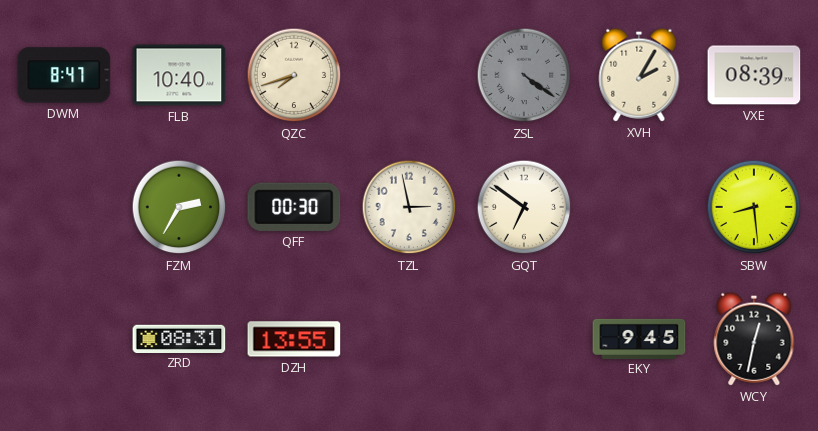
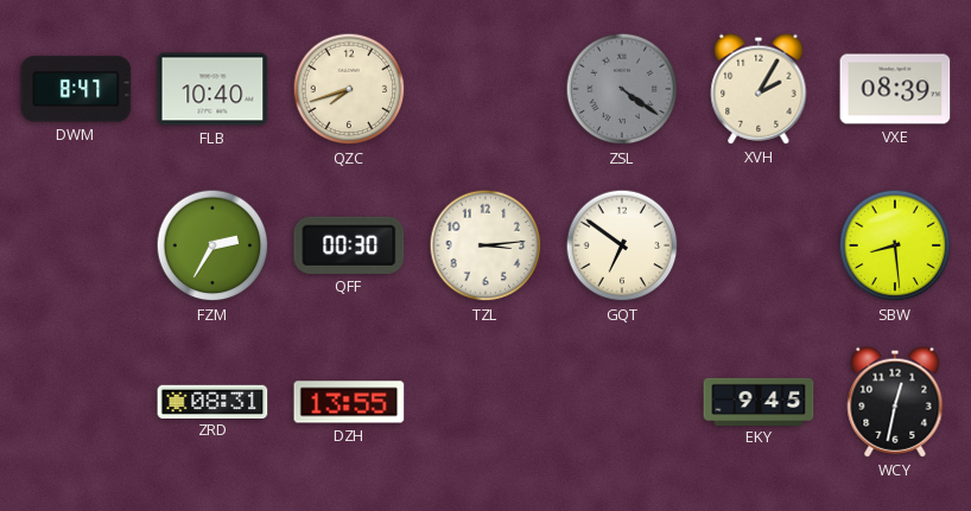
TZL: 2:58 -> 3:14
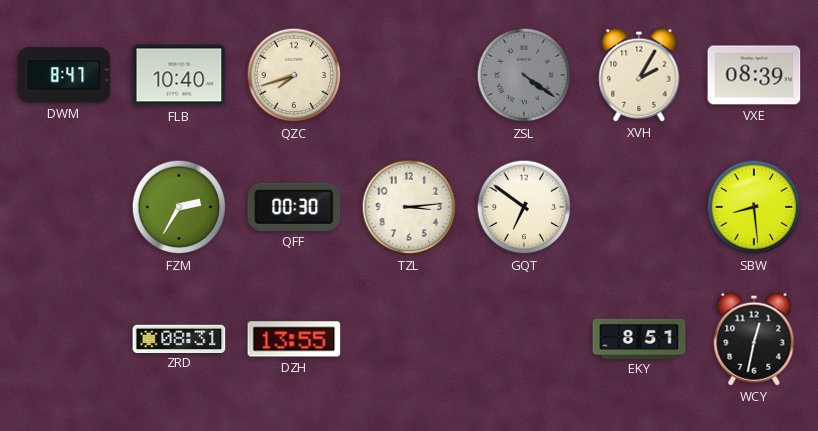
EKY: 9:45 -> 8:51
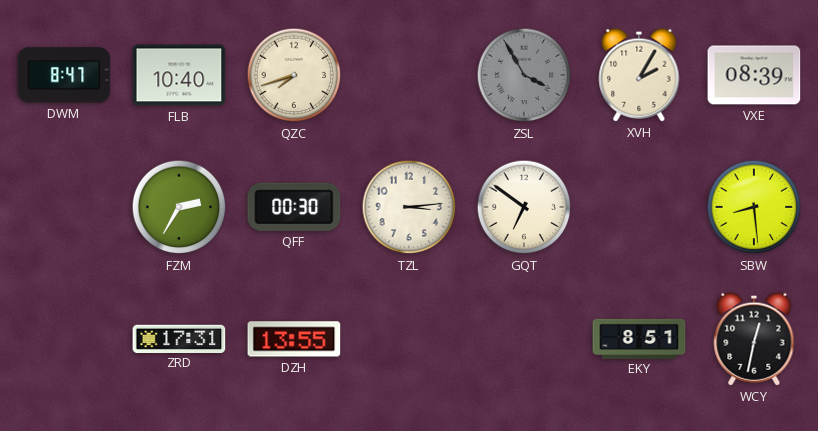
ZSL: 4:21 -> 3:55
ZRD: 08:31 -> 17:31
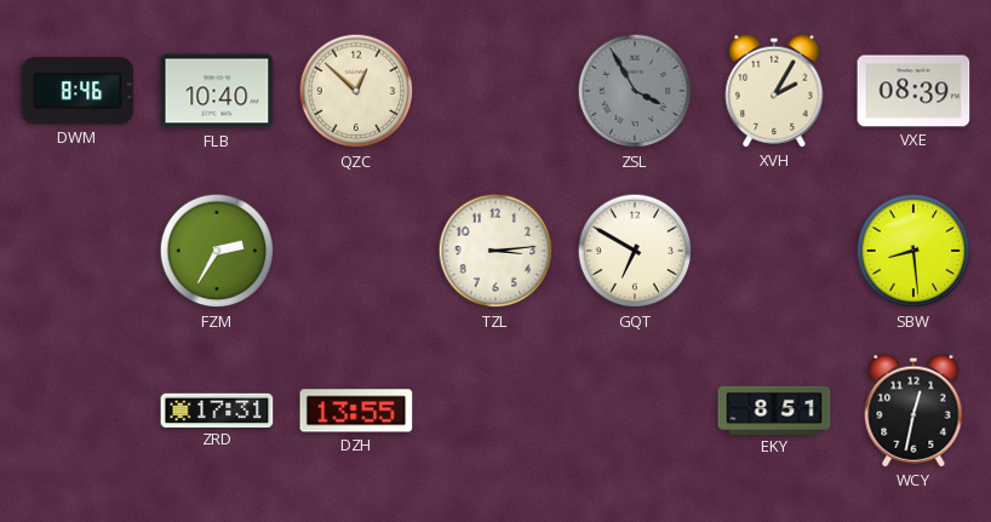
DWM: 8:47 -> 8:46
QZC: 7:42 -> 12:52
QFF: 00:30 -> none
GQT: 6:51 -> 6:50
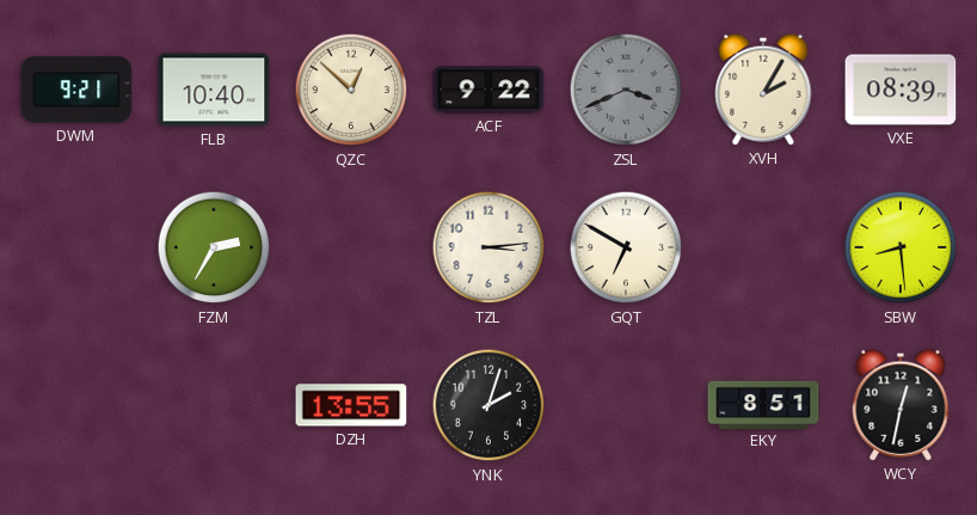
DWM: 8:46 -> 9:21
ACF: none -> 9:22
ZSL: 3:55 -> 3:41
ZRD: 17:31 -> none
YNK: none -> 2:03
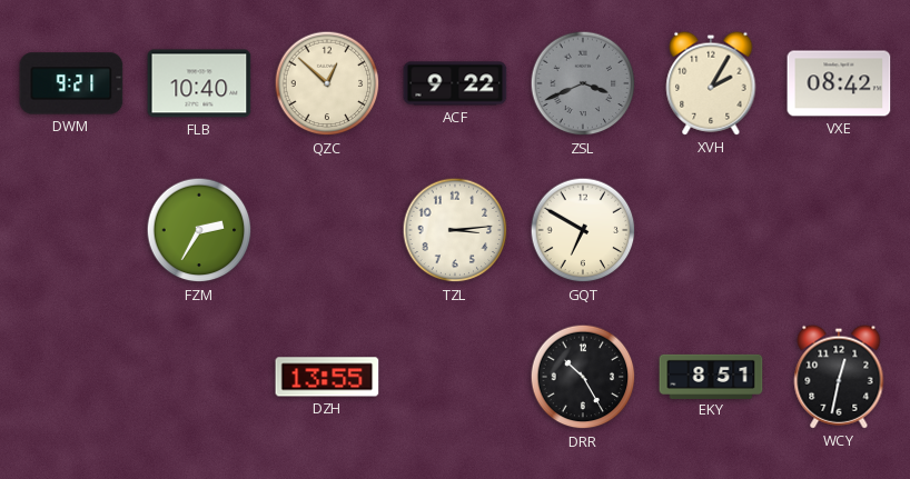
VXE: 08:39 -> 08:42
SBW: 8:29 -> none
YNK: 2:03 -> none
DRR: none -> 10:25
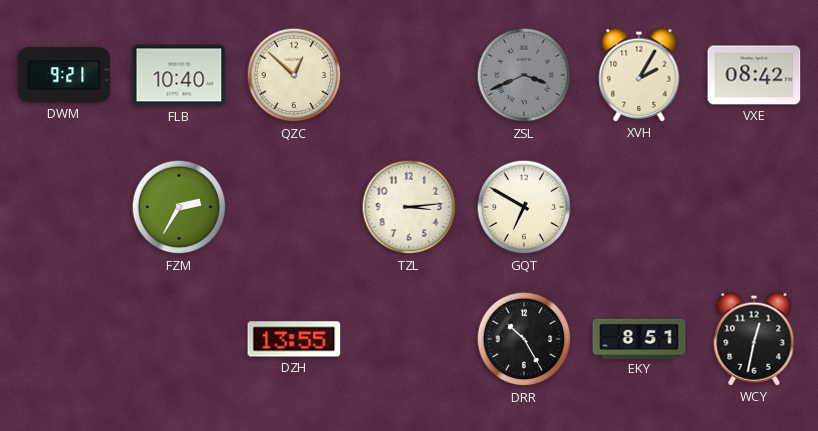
ACF: 9:22 -> none
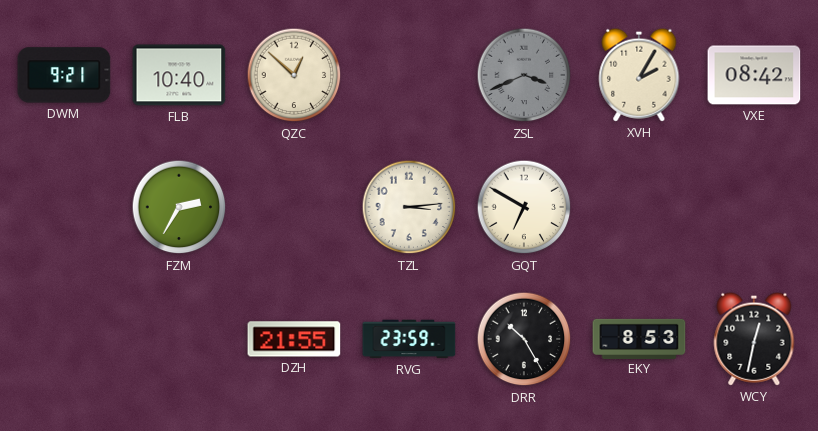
DZH: 13:55 -> 21:55
RVG: none -> 23:59
EKY: 8:51 -> 8:53
